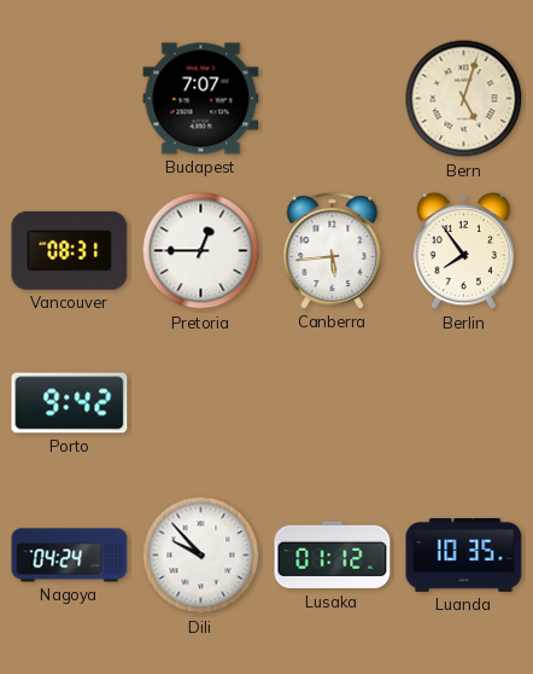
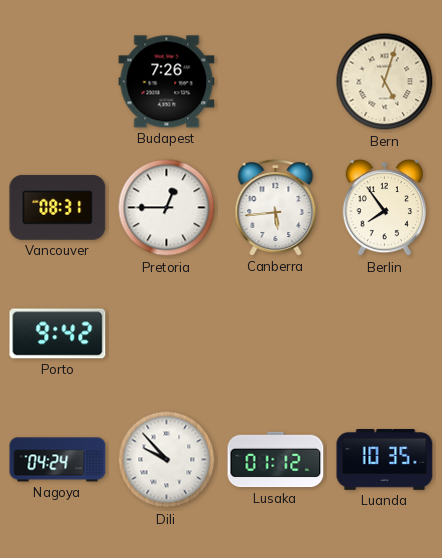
Budapest: 7:07 -> 7:26
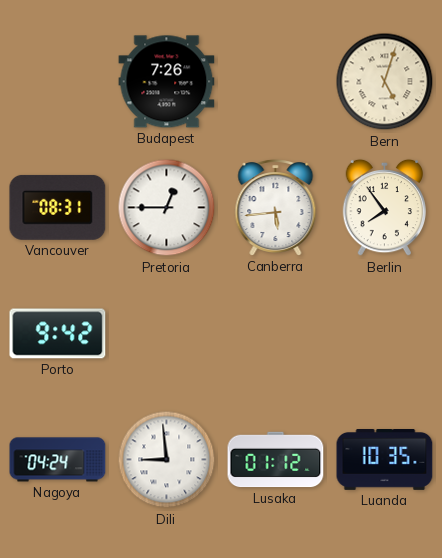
Dili: 9:53 -> 8:59
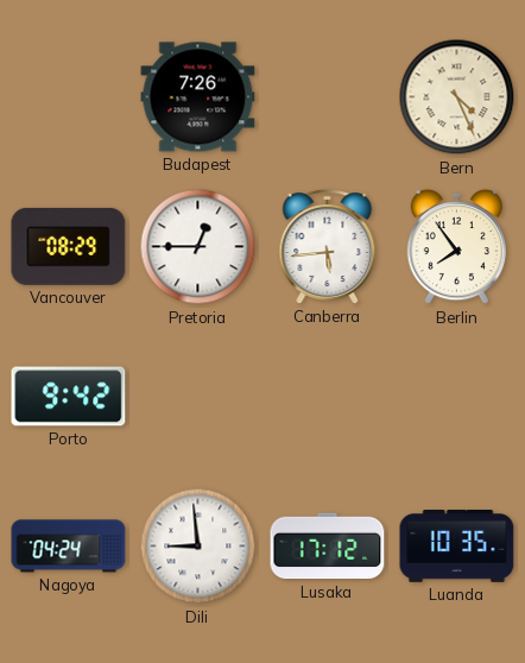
Bern: 5:03 -> 4:26
Vancouver: 08:31 -> 08:29
Lusaka: 01:12 -> 17:12
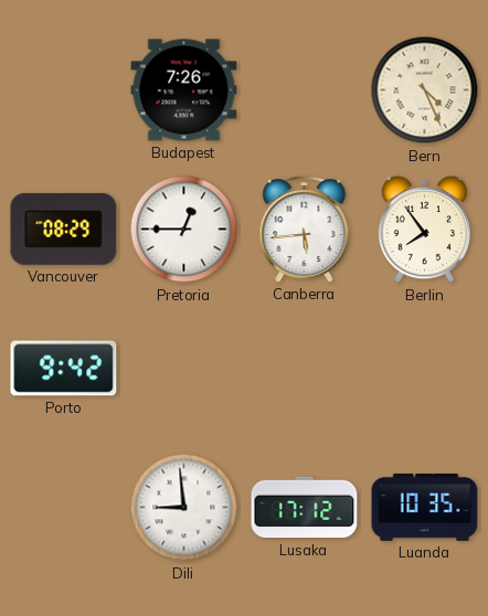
Nagoya: 04:24 -> none
